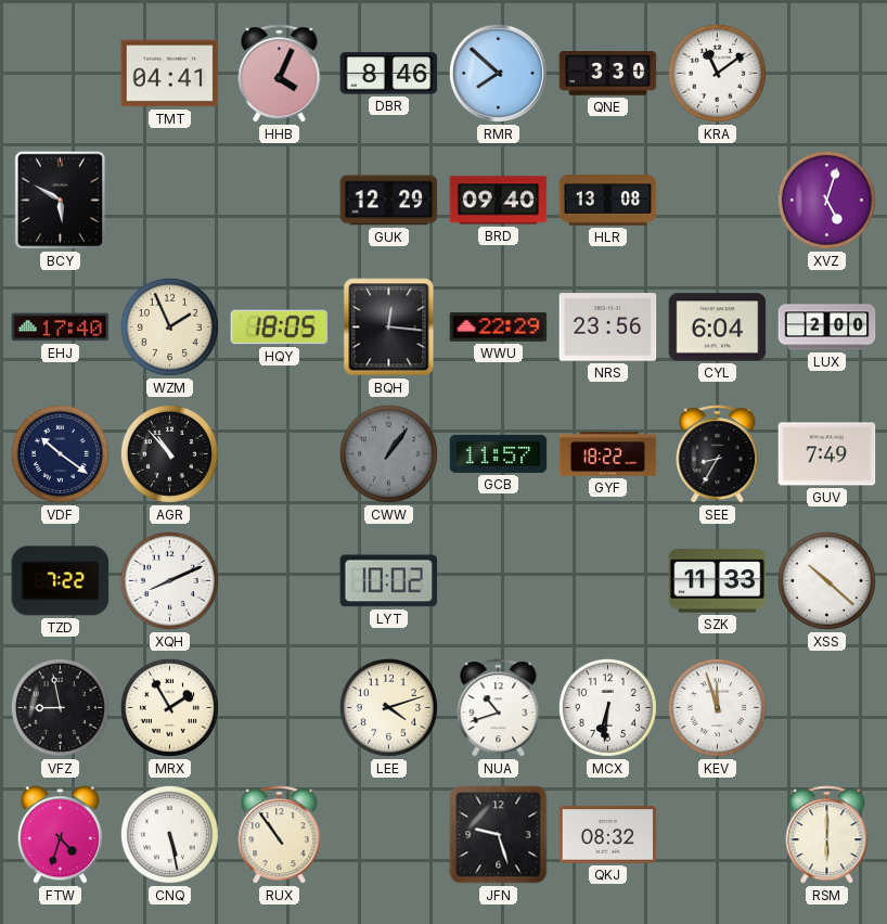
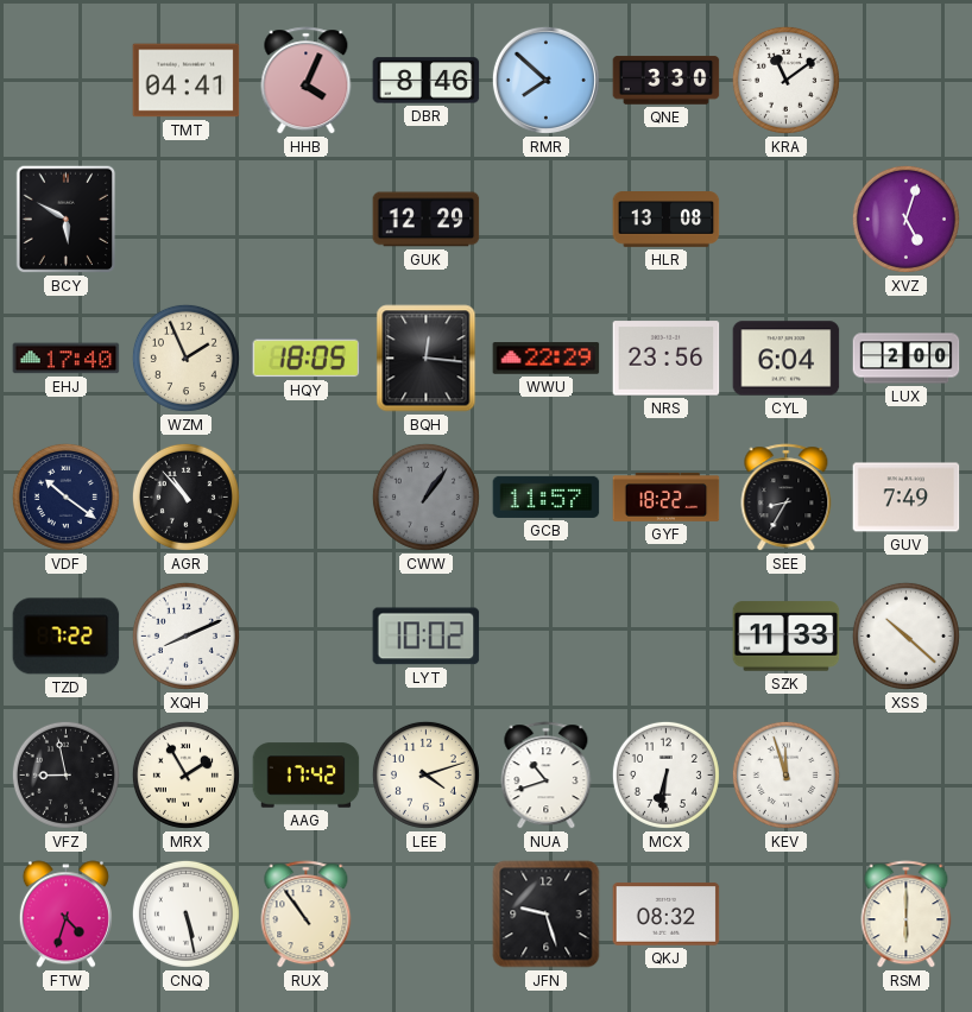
BRD: 09:40 -> none
AAG: none -> 17:42
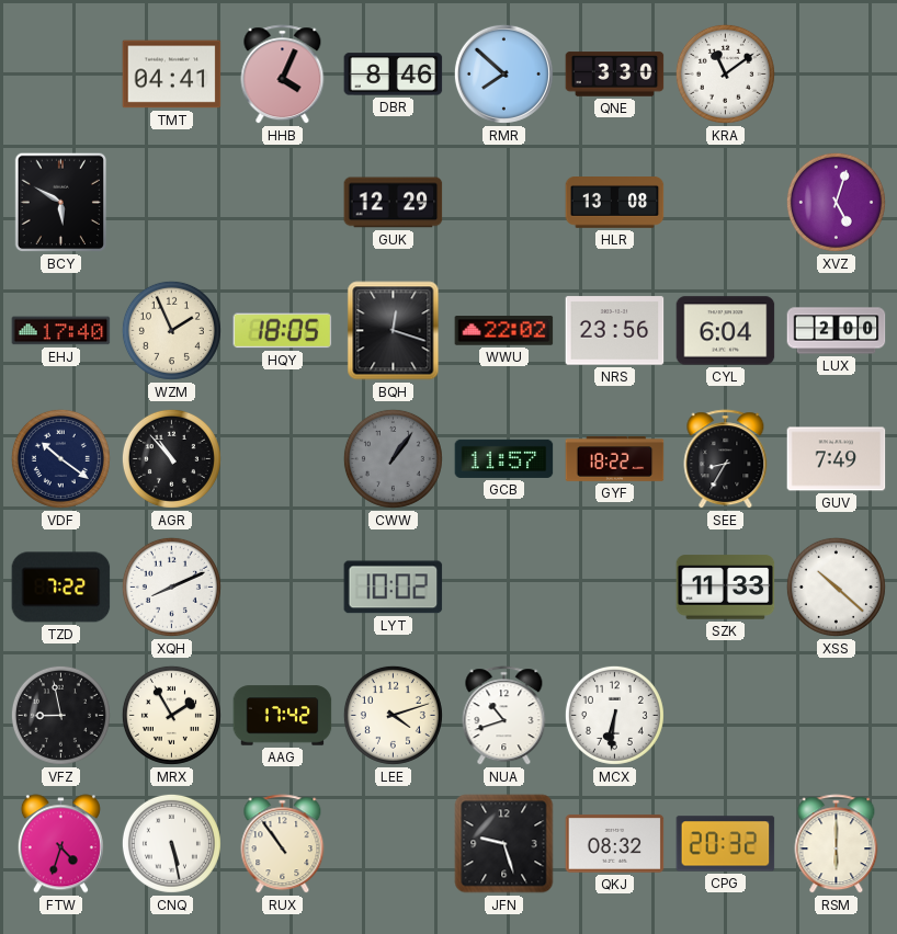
BQH: 12:16 -> 12:18
WWU: 22:29 -> 22:02
KEV: 11:57 -> none
CPG: none -> 20:32
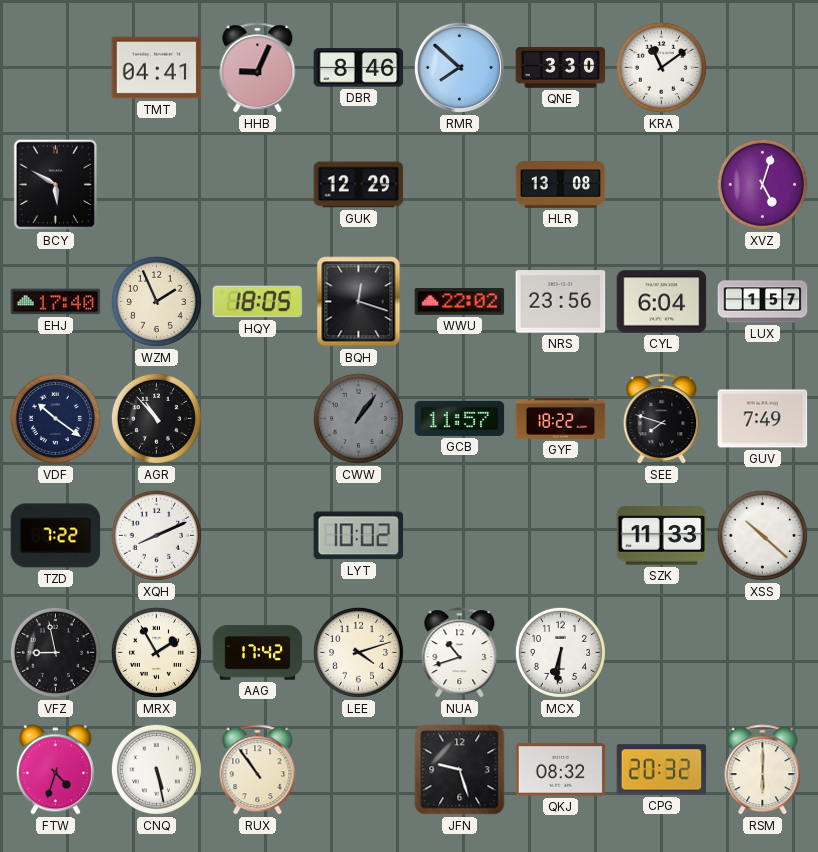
HHB: 4:04 -> 9:04
LUX: 2:00 -> 1:57
SEE: 8:35 -> 7:48
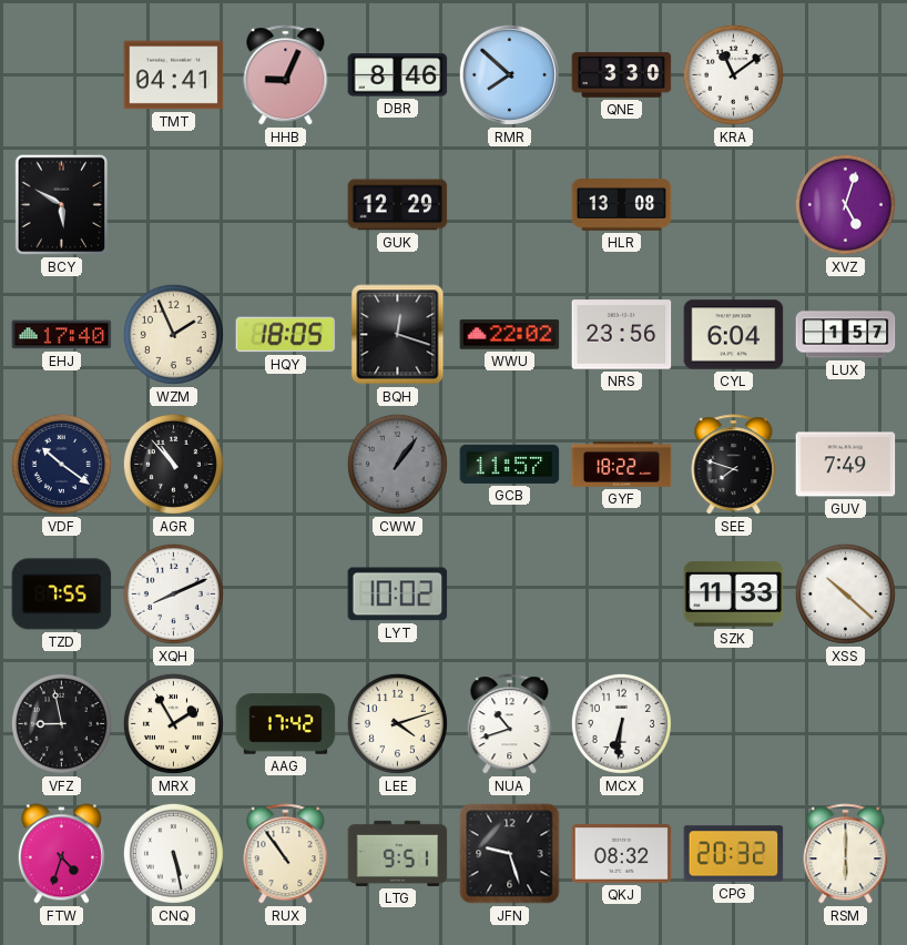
TZD: 7:22 -> 7:55
LTG: none -> 9:51
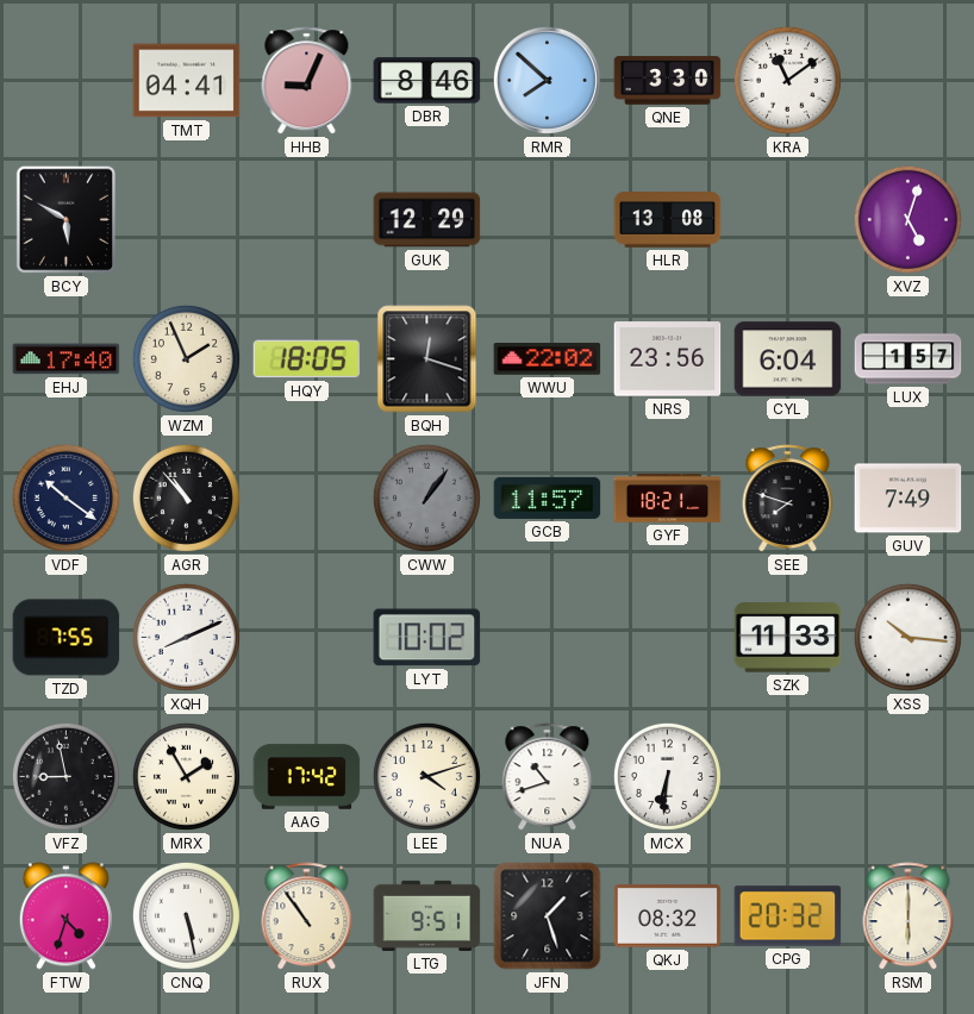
GYF: 18:22 -> 18:21
XSS: 10:22 -> 10:16
JFN: 9:27 -> 1:27
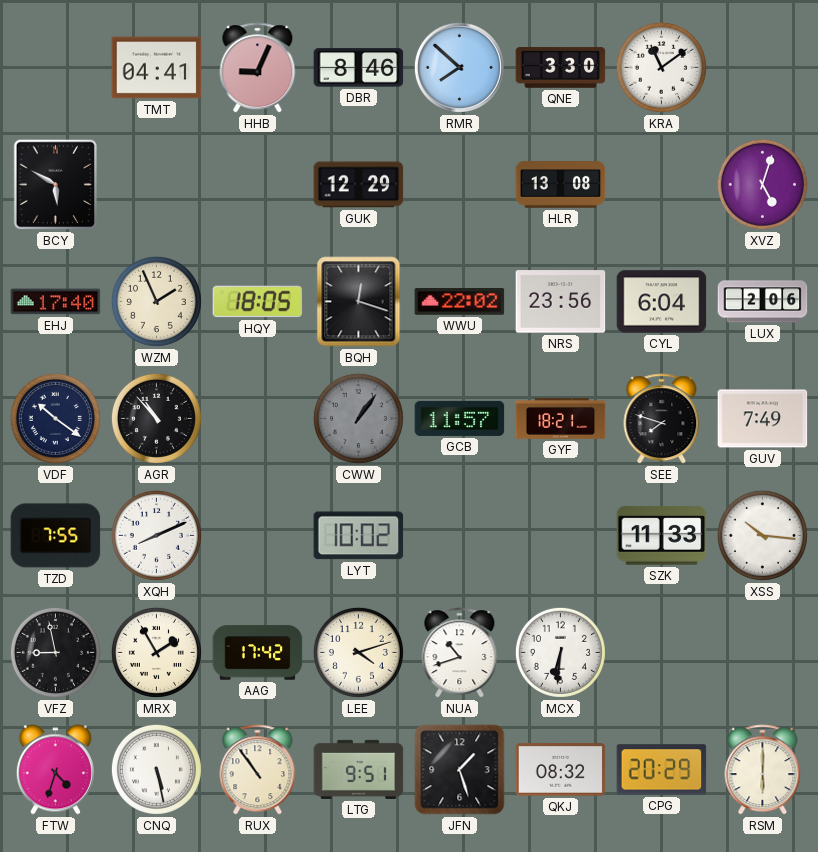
LUX: 1:57 -> 2:06
CPG: 20:32 -> 20:29
